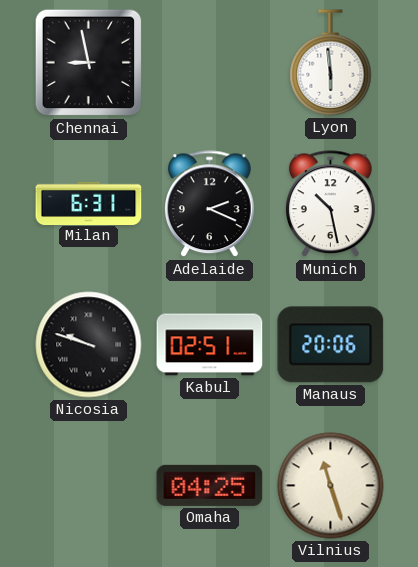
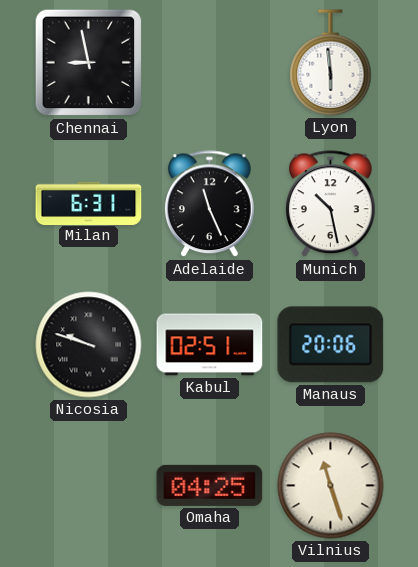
Adelaide: 2:19 -> 11:26
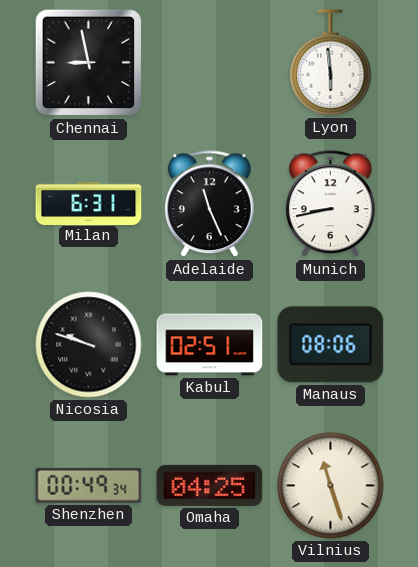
Munich: 10:28 -> 8:43
Manaus: 20:06 -> 08:06
Shenzhen: none -> 00:49
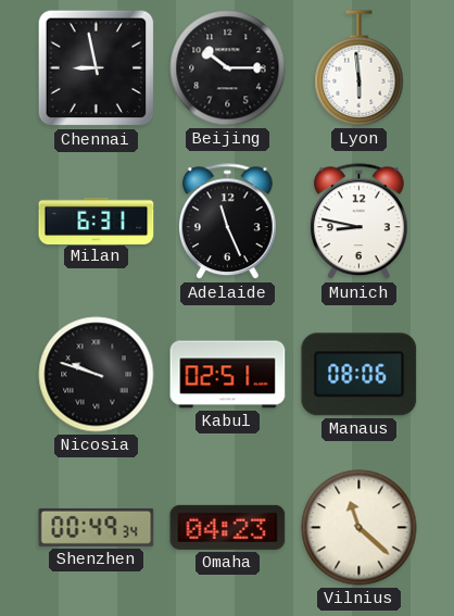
Beijing: none -> 10:15
Munich: 8:43 -> 8:47
Omaha: 04:25 -> 04:23
Vilnius: 11:27 -> 11:22
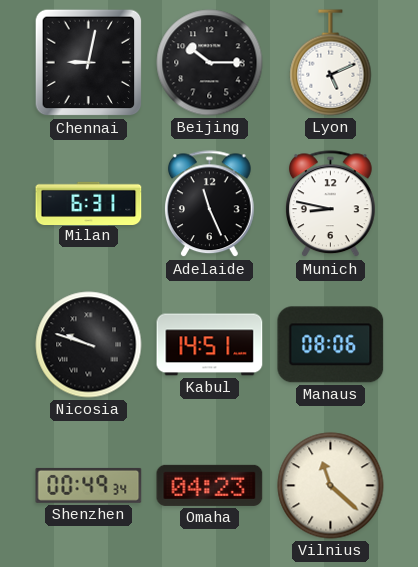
Chennai: 8:58 -> 9:02
Lyon: 5:59 -> 5:11
Kabul: 02:51 -> 14:51
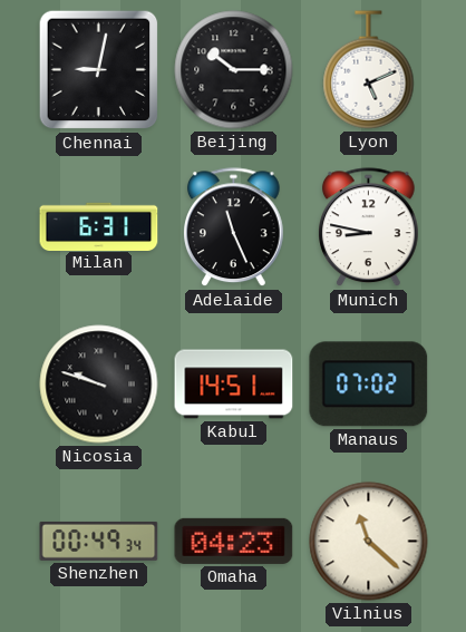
Manaus: 08:06 -> 07:02
